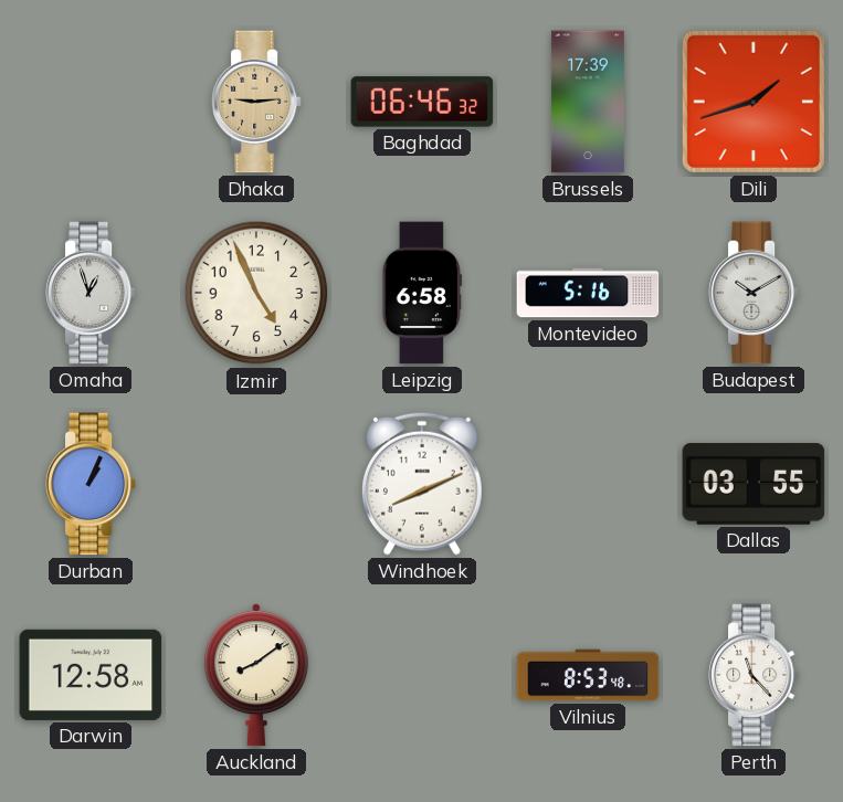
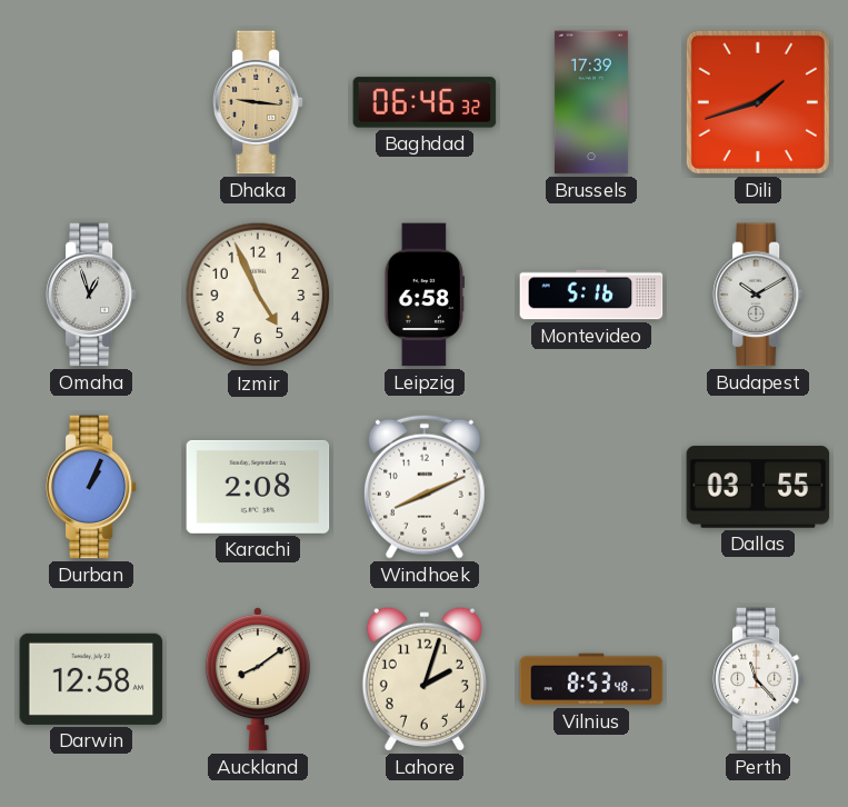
Dhaka: 9:14 -> 9:16
Karachi: none -> 2:08
Lahore: none -> 2:03
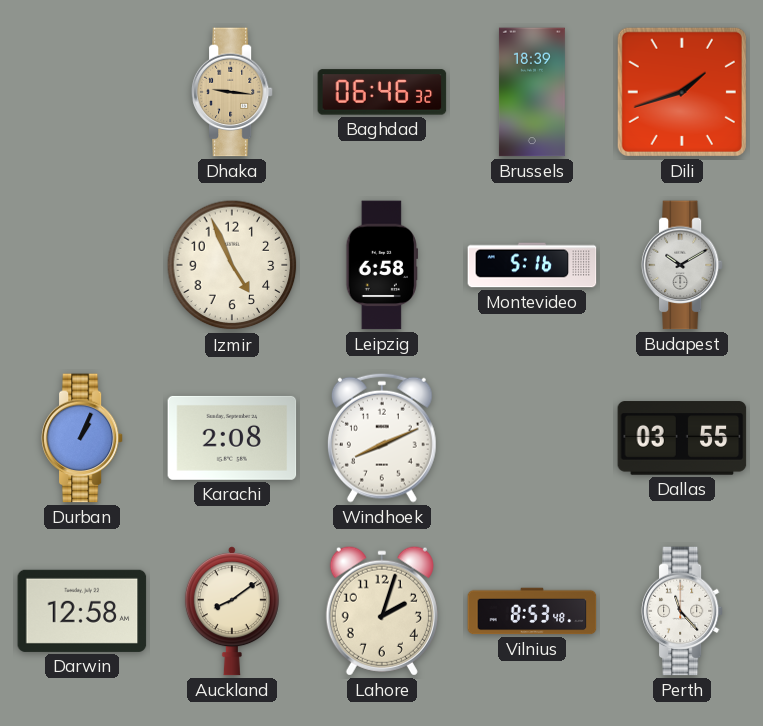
Brussels: 17:39 -> 18:39
Omaha: 12:57 -> none
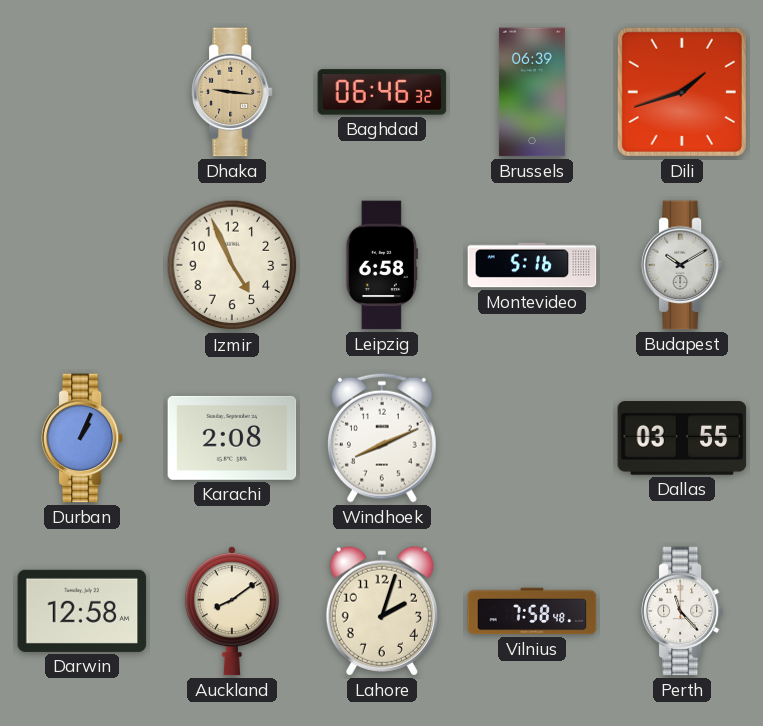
Brussels: 18:39 -> 06:39
Vilnius: 8:53 -> 7:58
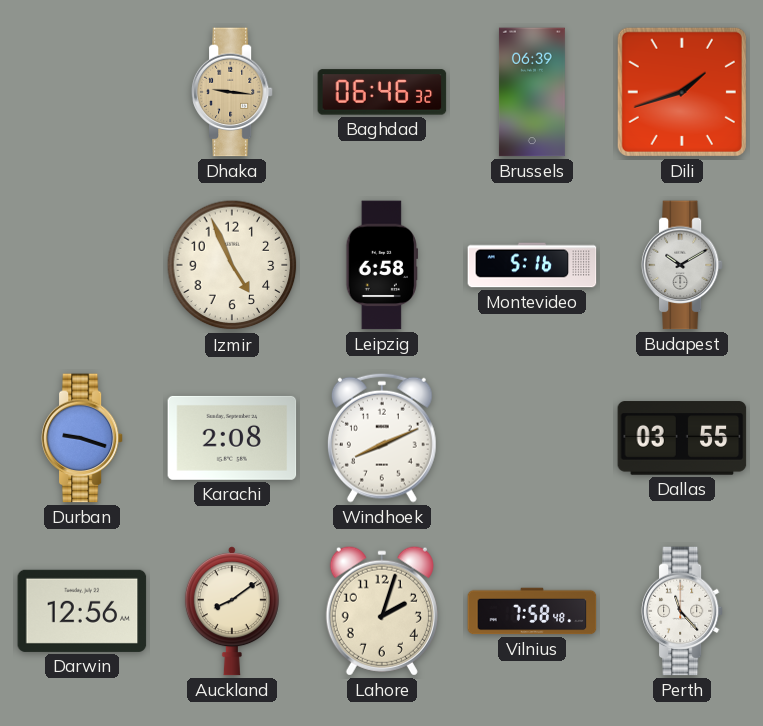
Durban: 1:04 -> 9:18
Darwin: 12:58 -> 12:56
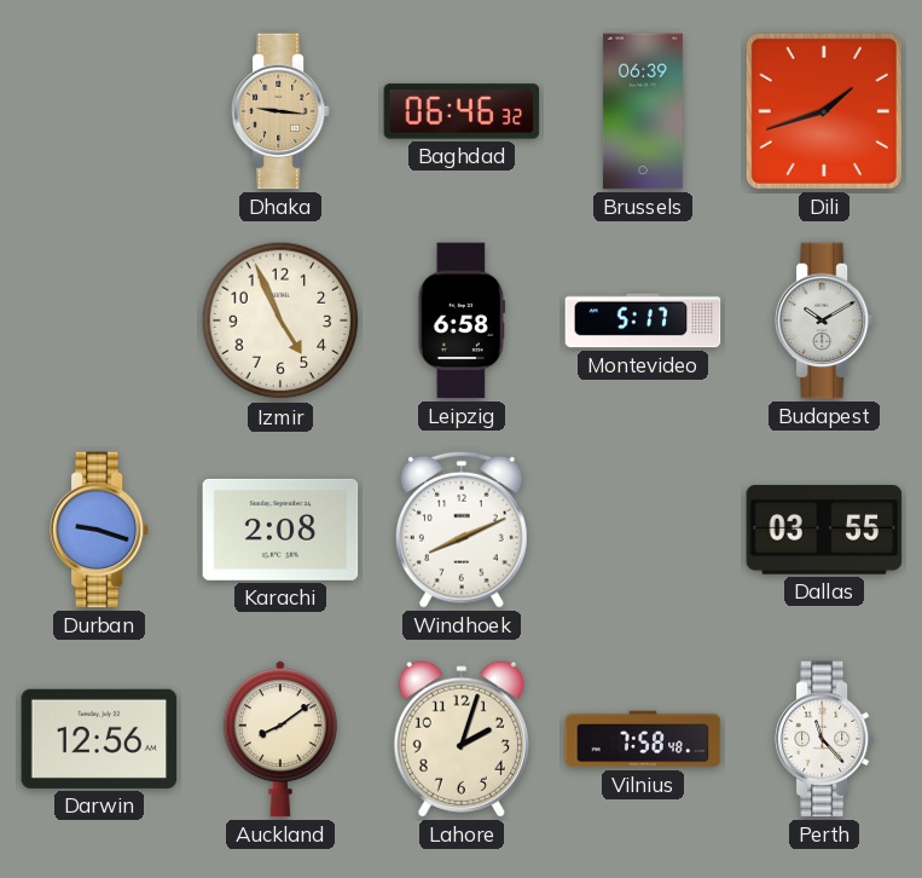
Montevideo: 5:16 -> 5:17
